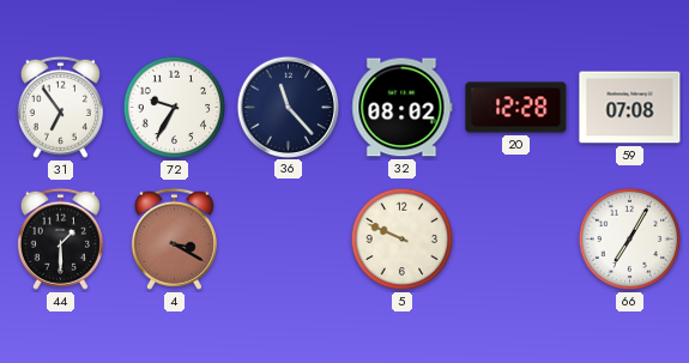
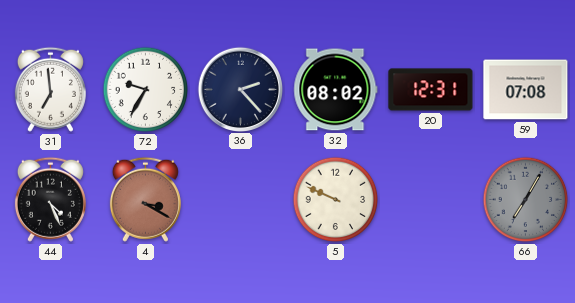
31: 6:54 -> 6:59
36: 11:23 -> 2:23
20: 12:28 -> 12:31
44: 1:30 -> 4:26
66 dial: white -> grey
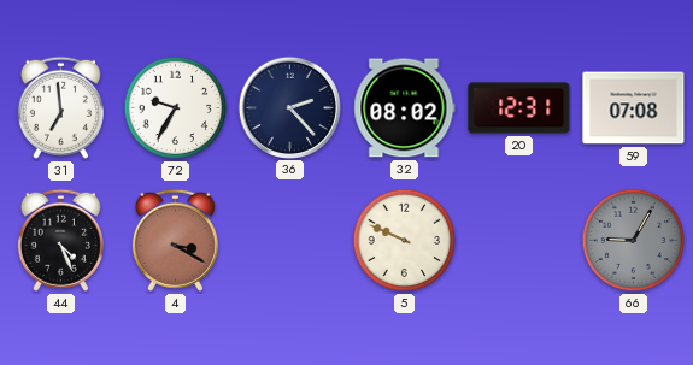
66: 7:05 -> 9:05
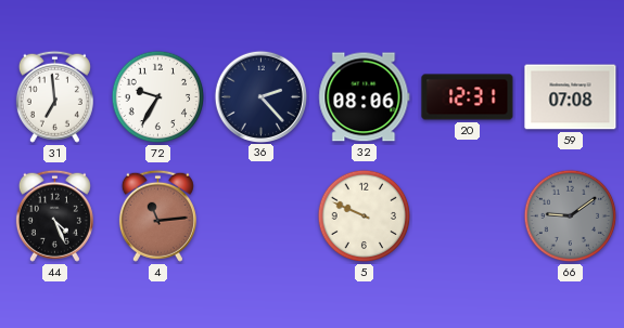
32: 08:02 -> 08:06
4: 3:20 -> 11:14
66: 9:05 -> 9:09
